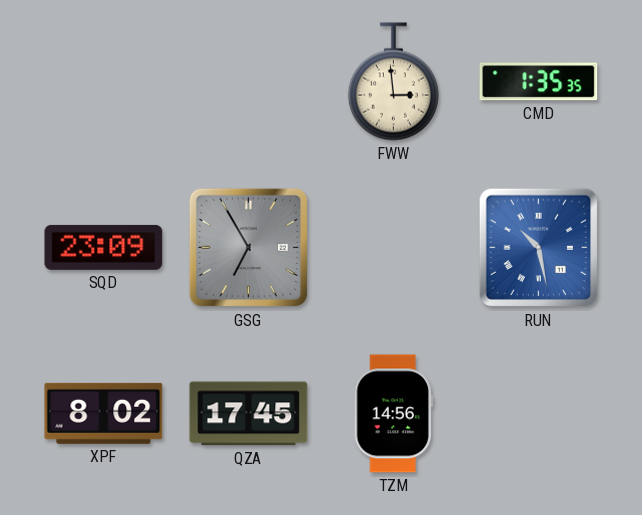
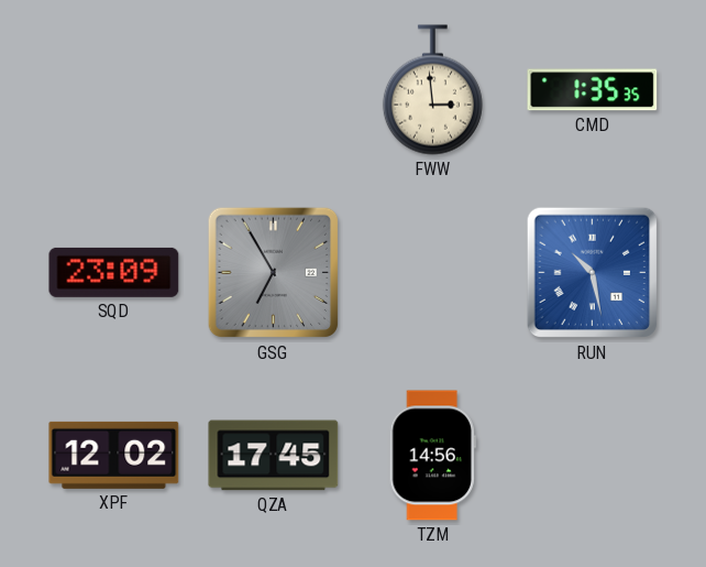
XPF: 8:02 -> 12:02
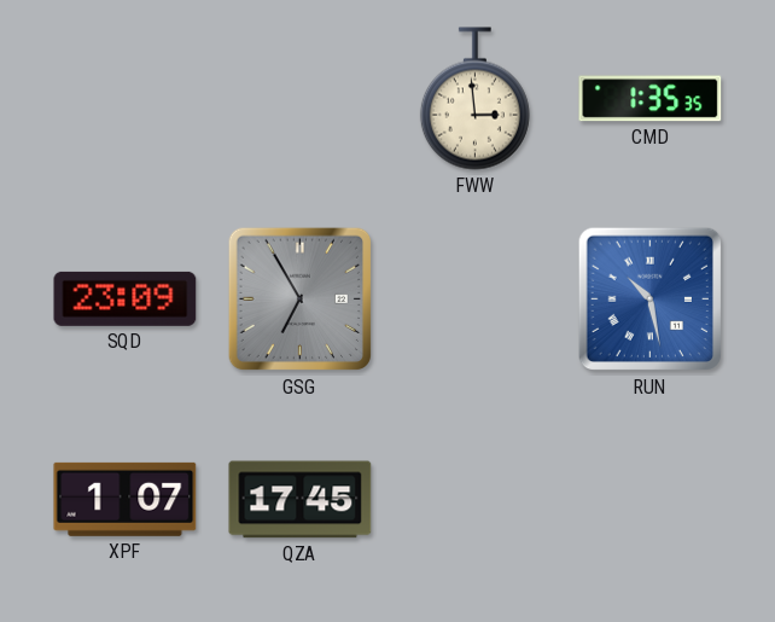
XPF: 12:02 -> 1:07
TZM: 14:56 -> none
